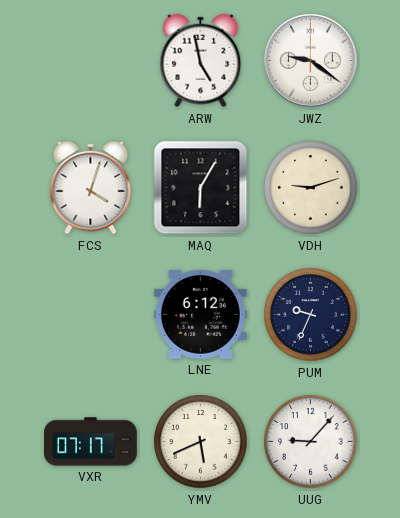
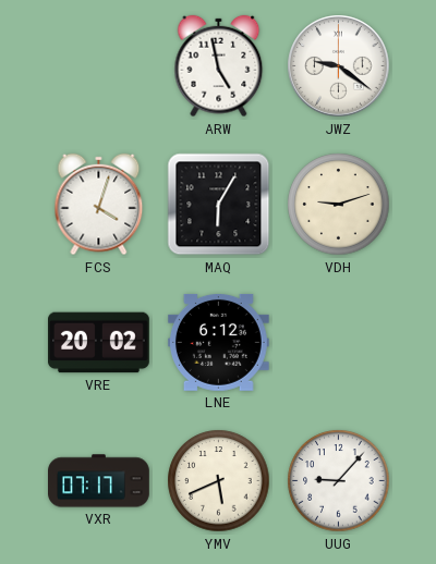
VRE: none -> 20:02
PUM: 9:34 -> none
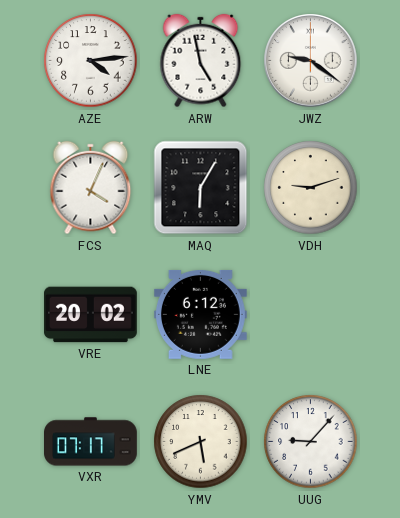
AZE: none -> 4:14
FCS: 4:03 -> 4:04
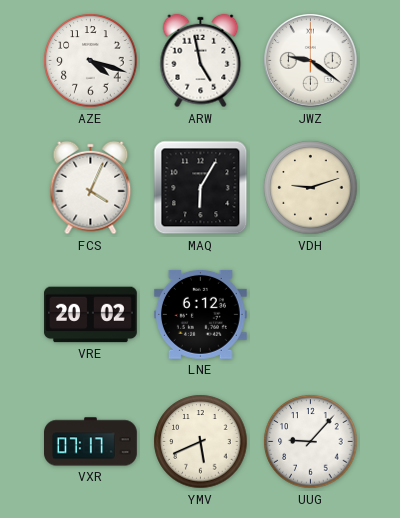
AZE: 4:14 -> 4:18
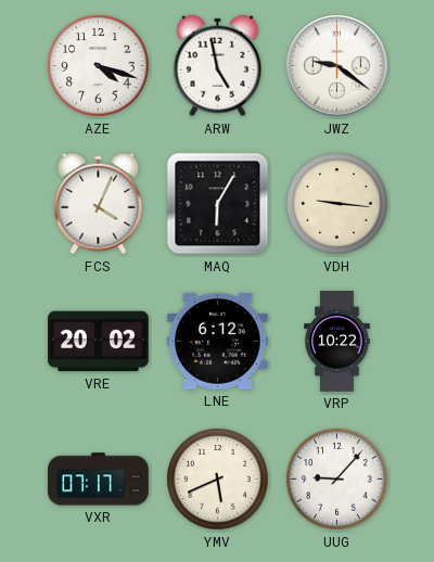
VDH: 9:12 -> 9:16
VRP: none -> 10:22
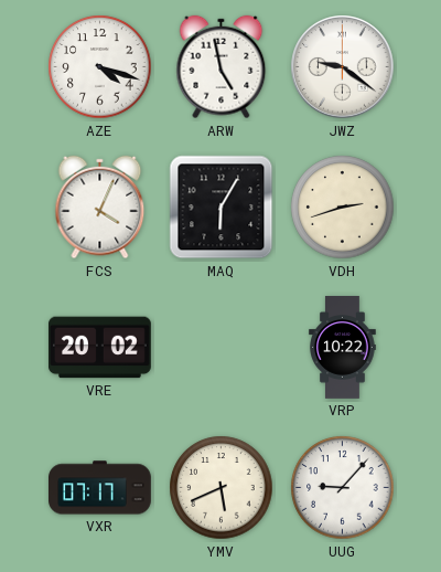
VDH: 9:16 -> 2:42
LNE: 6:12 -> none
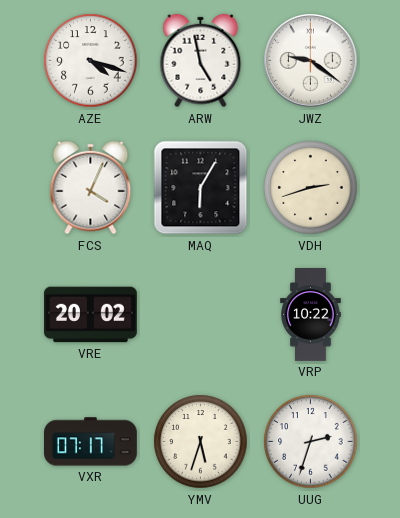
YMV: 5:41 -> 5:33
UUG: 9:07 -> 2:33
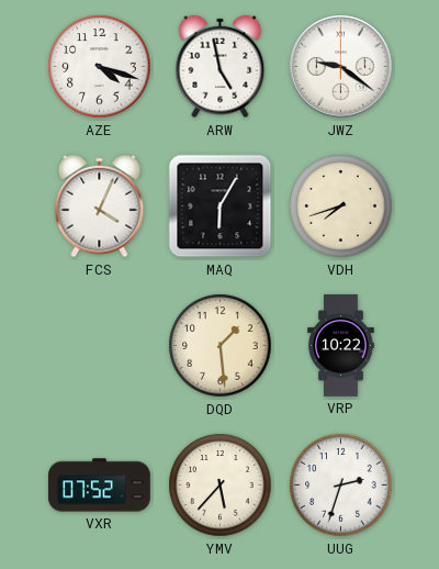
VDH: 2:42 -> 7:42
VRE: 20:02 -> none
DQD: none -> 1:29
VXR: 07:17 -> 07:52
YMV: 5:33 -> 5:37
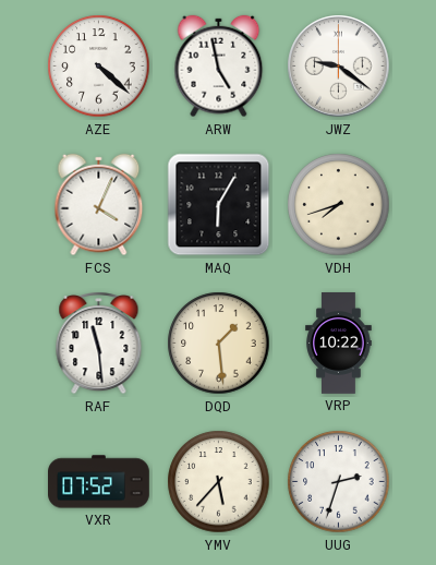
AZE: 4:18 -> 4:22
RAF: none -> 11:29
